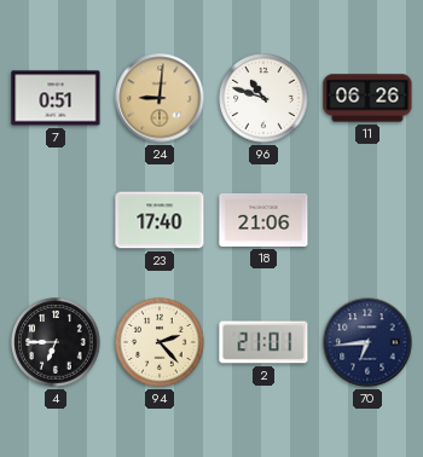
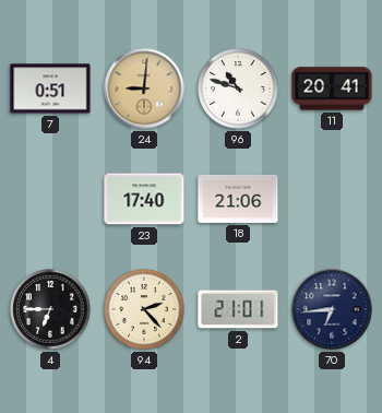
11: 06:26 -> 20:41
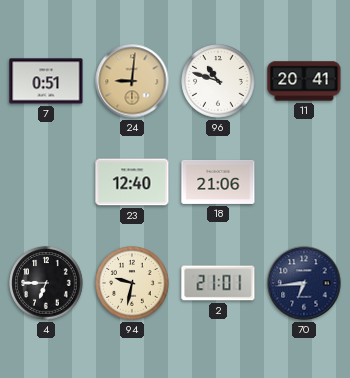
23: 17:40 -> 12:40
94: 2:23 -> 9:32
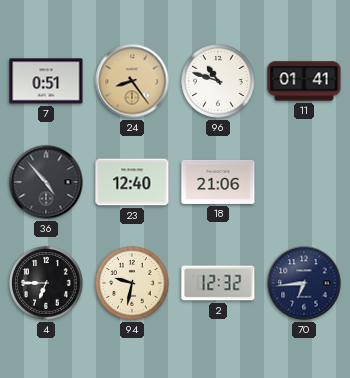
24: 9:01 -> 8:24
11: 20:41 -> 01:41
36: none -> 4:53
2: 21:01 -> 12:32
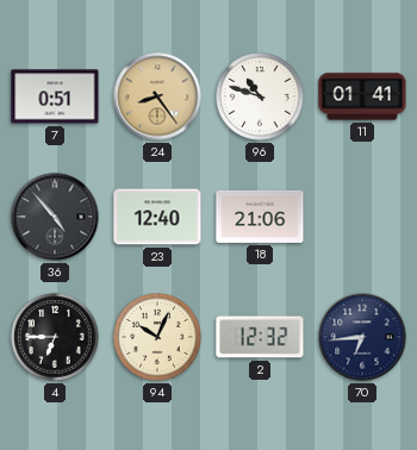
94: 9:32 -> 10:04
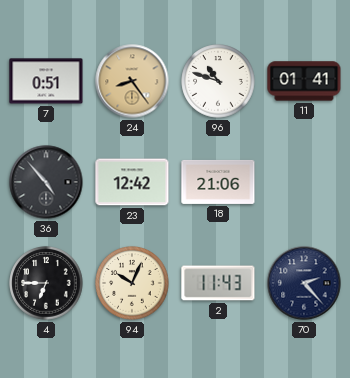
23: 12:40 -> 12:42
2: 12:32 -> 11:43
70: 6:44 -> 2:23
